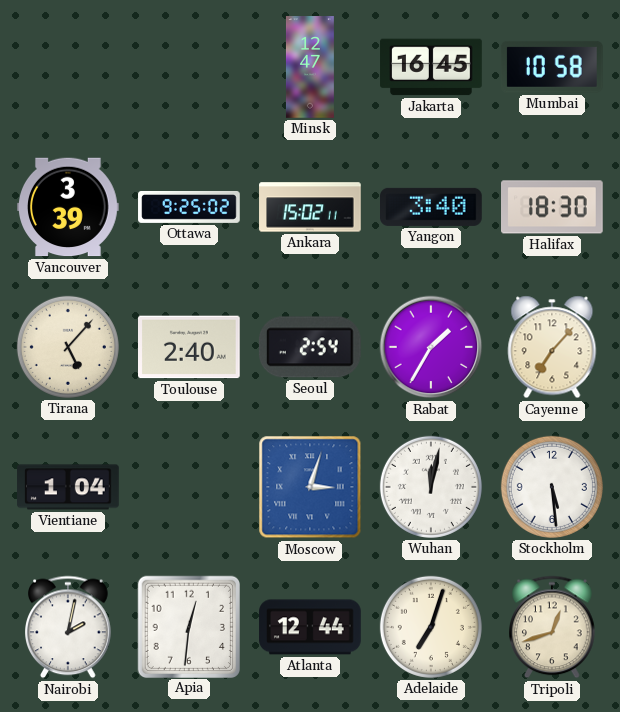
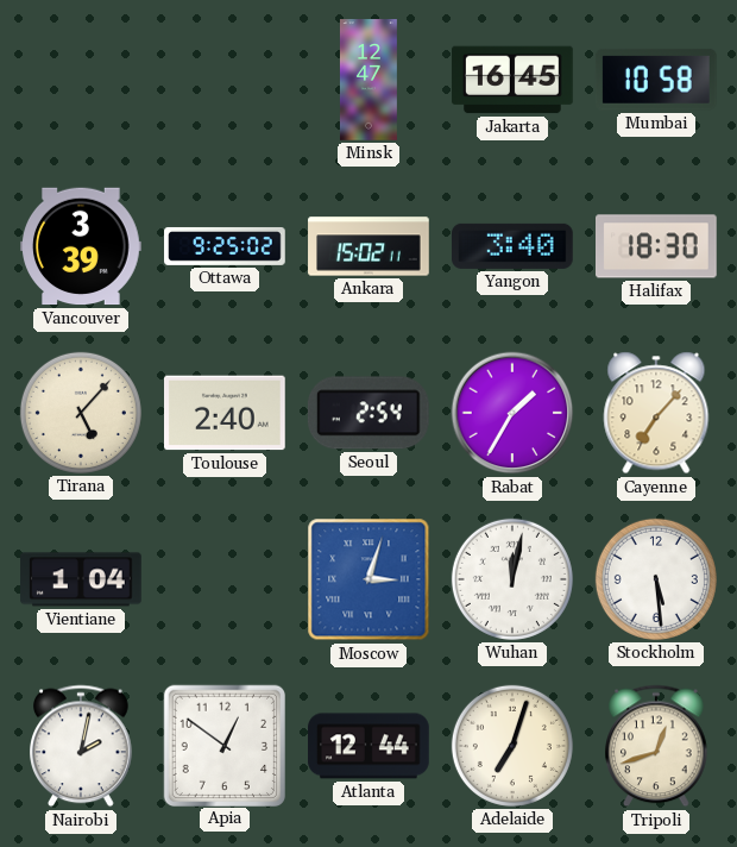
Apia: 12:31 -> 12:51
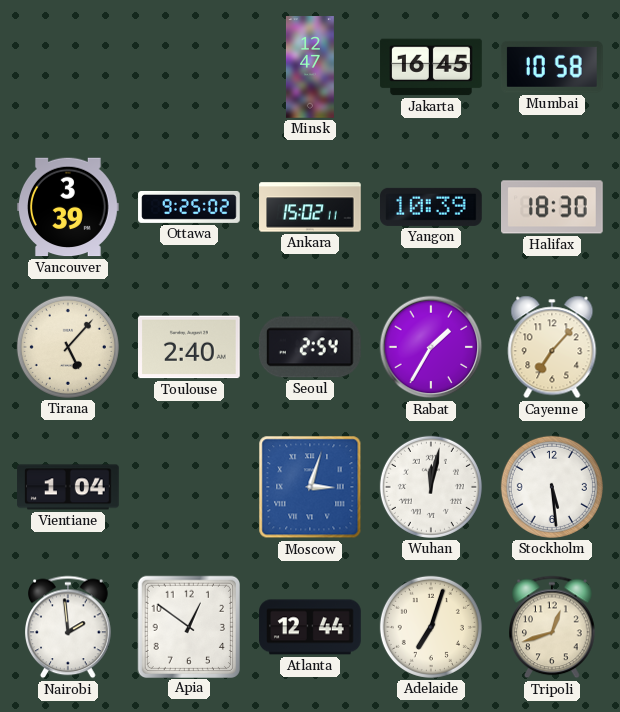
Yangon: 3:40 -> 10:39
Nairobi: 2:02 -> 1:59
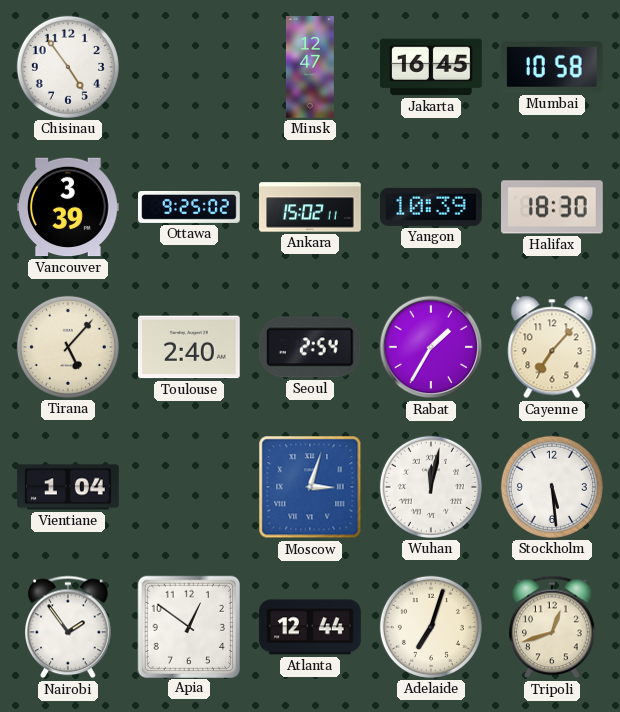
Chisinau: none -> 4:54
Nairobi: 1:59 -> 1:54
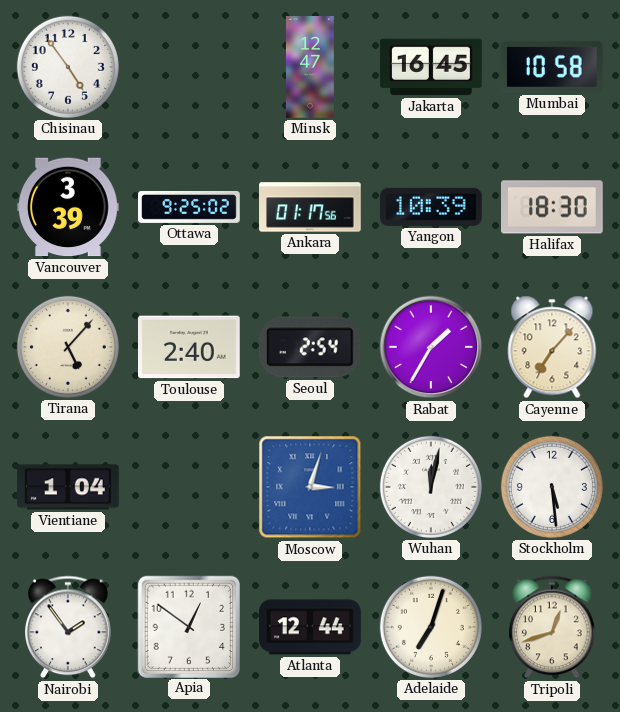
Ankara: 15:02 -> 01:17
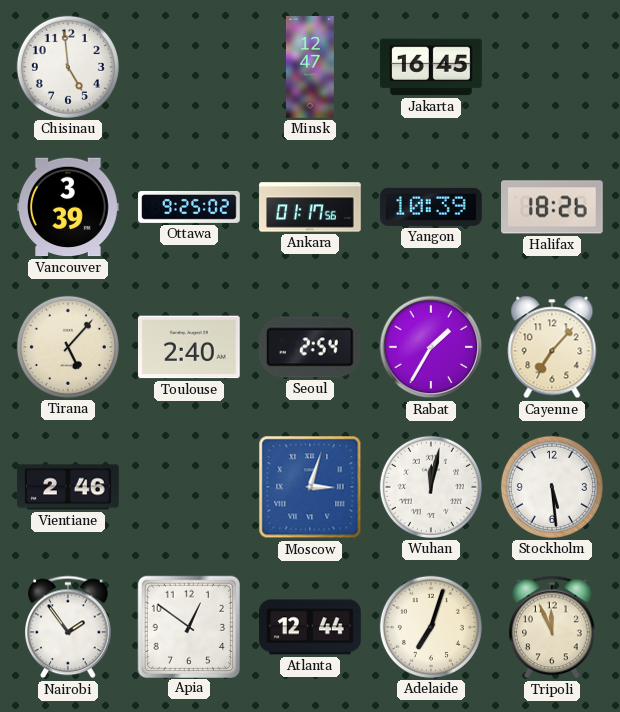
Chisinau: 4:54 -> 4:59
Mumbai: 10:58 -> none
Halifax: 18:30 -> 18:26
Vientiane: 1:04 -> 2:46
Tripoli: 12:42 -> 11:56
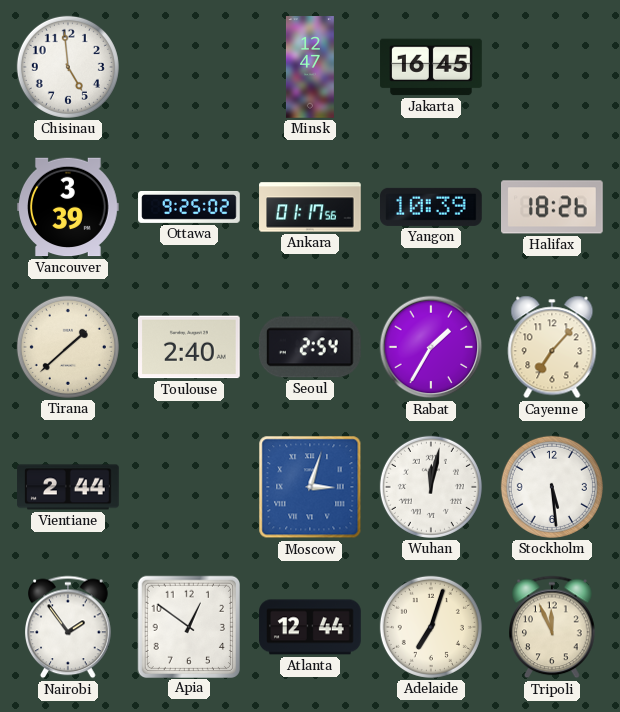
Tirana: 5:07 -> 1:38
Vientiane: 2:46 -> 2:44
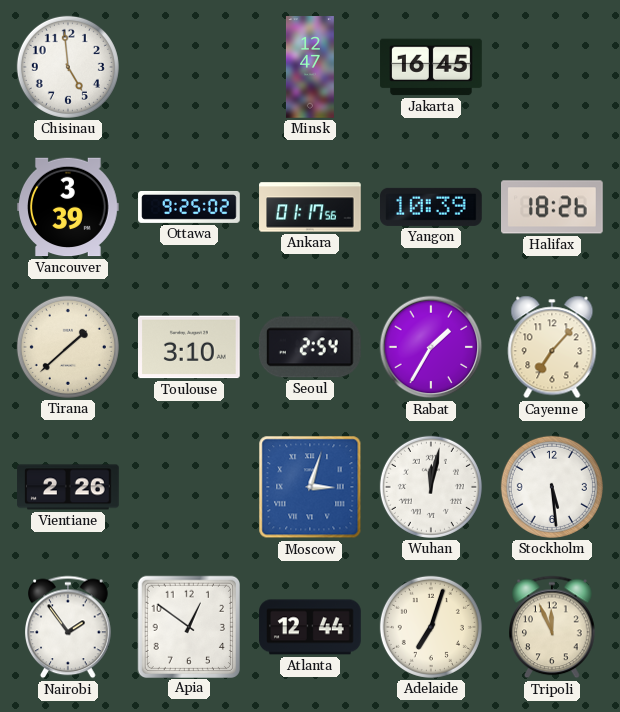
Toulouse: 2:40 -> 3:10
Vientiane: 2:44 -> 2:26
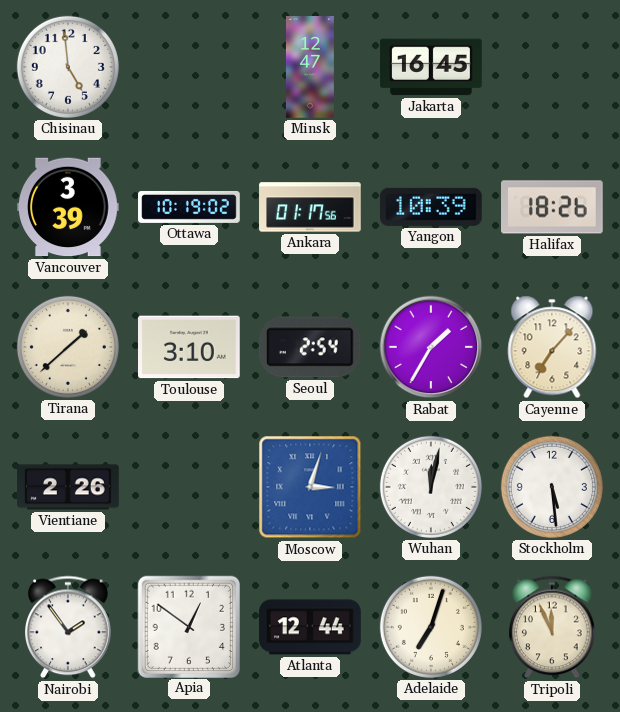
Ottawa: 9:25 -> 10:19
